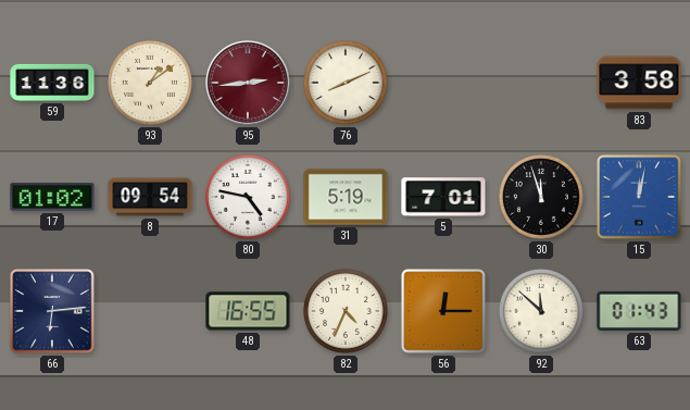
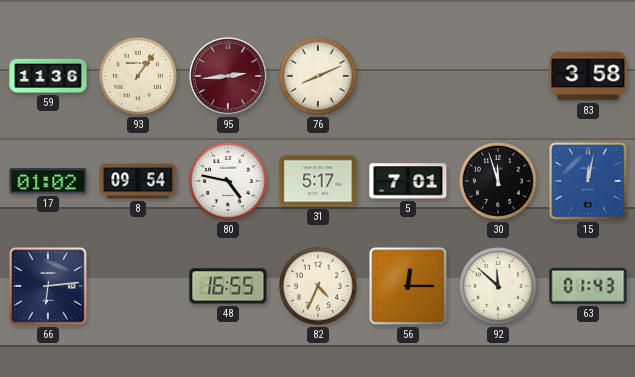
93: 1:09 -> 1:06
31: 5:19 -> 5:17
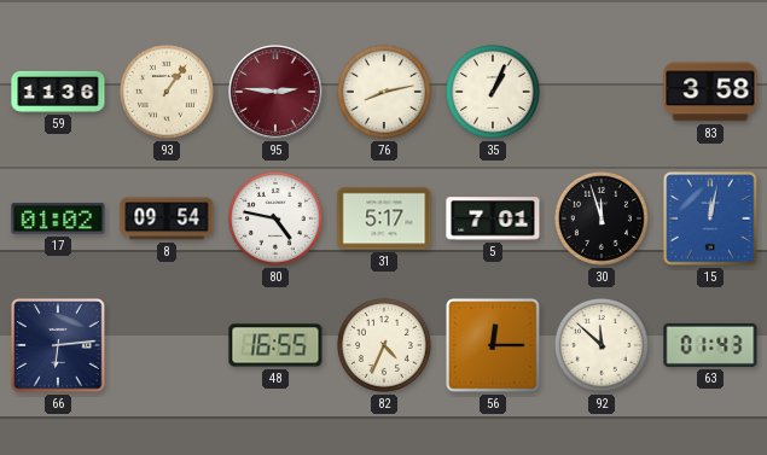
95: 2:44 -> 2:46
76: 8:11 -> 8:13
35: none -> 1:04
